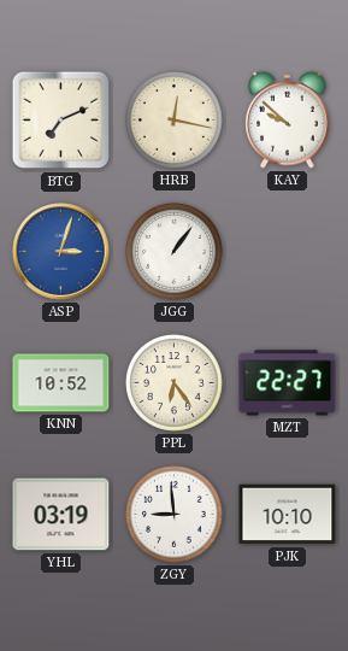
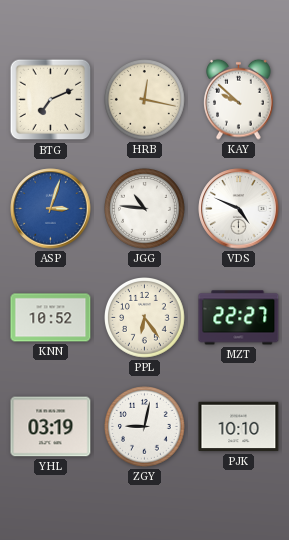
JGG: 1:06 -> 10:46
VDS: none -> 4:49
ZGY: 8:59 -> 9:02
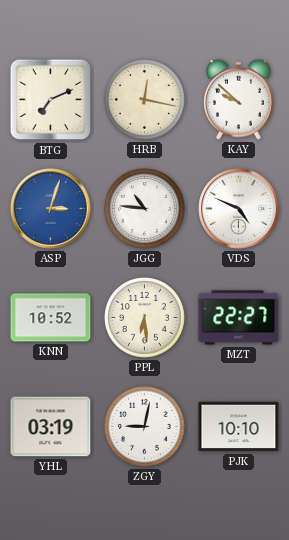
PPL: 6:24 -> 6:29
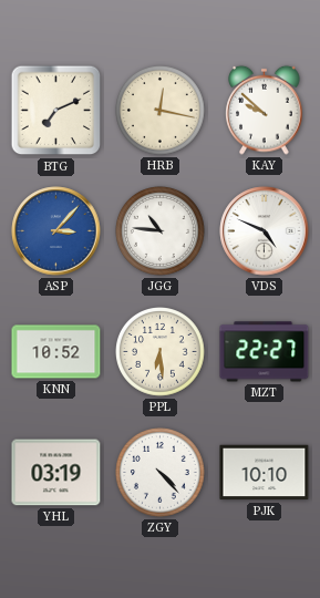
ASP: 3:03 -> 3:07
ZGY: 9:02 -> 4:23
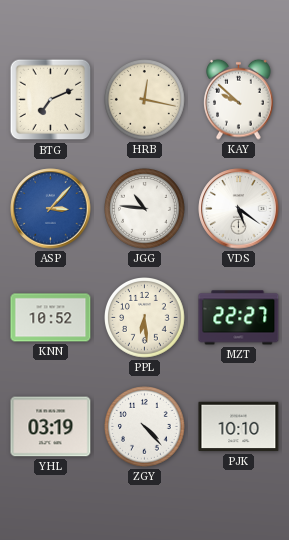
VDS: 4:49 -> 5:21
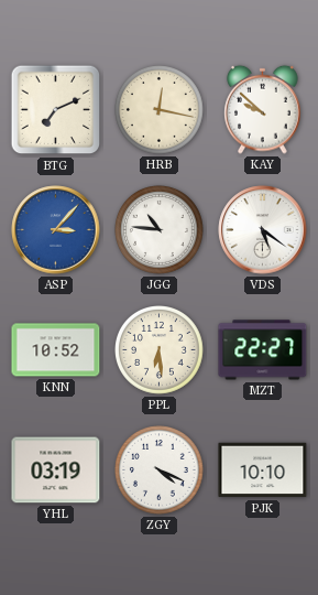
ZGY: 4:23 -> 4:19
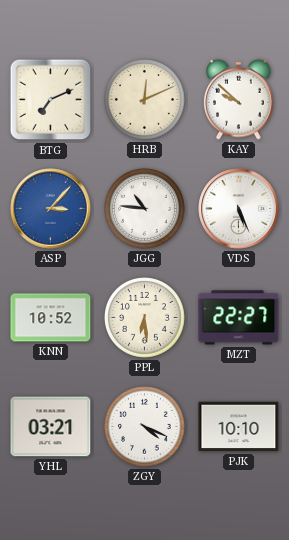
HRB: 12:17 -> 12:11
VDS: 5:21 -> 5:26
YHL: 03:19 -> 03:21
